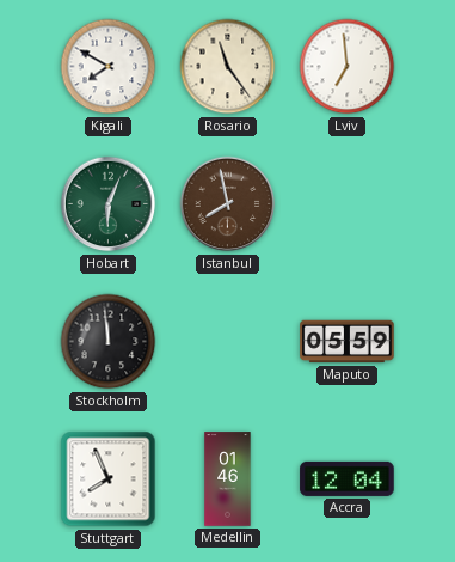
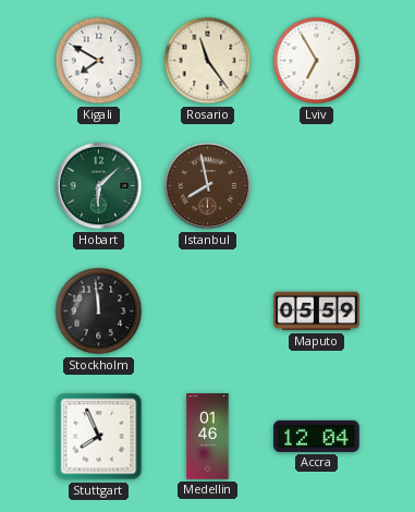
Lviv: 6:59 -> 6:55
Hobart: 6:04 -> 6:08
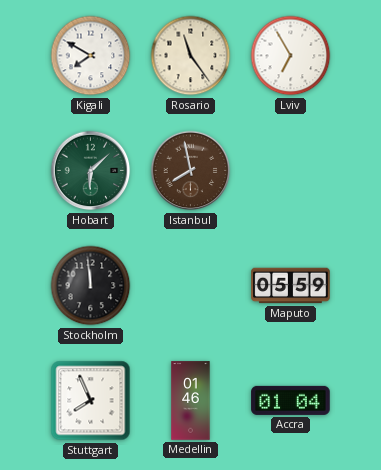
Accra: 12:04 -> 01:04
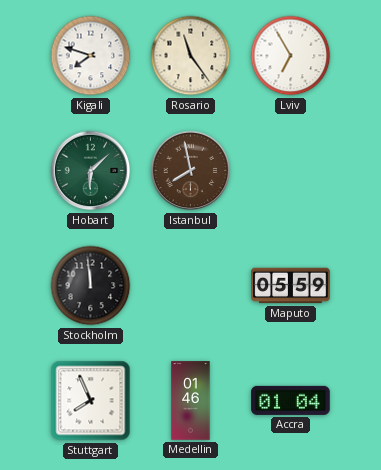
Kigali: 7:50 -> 7:48
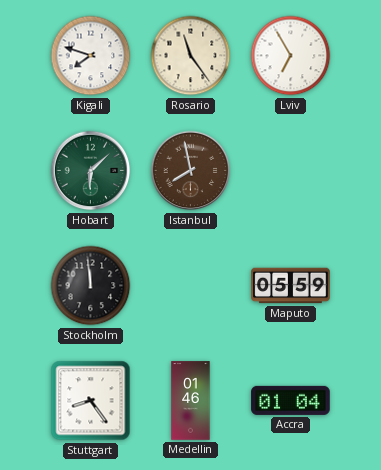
Stuttgart: 7:56 -> 8:24
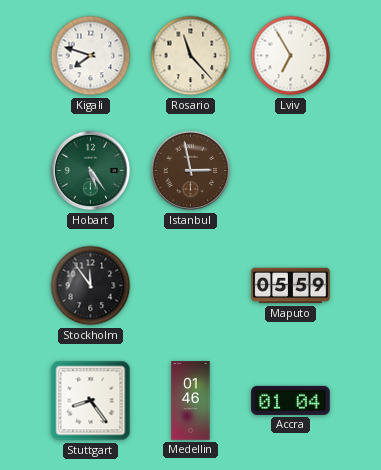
Rosario: 11:24 -> 11:23
Hobart: 6:08 -> 5:24
Istanbul: 7:58 -> 2:58
Stockholm: 11:59 -> 11:54
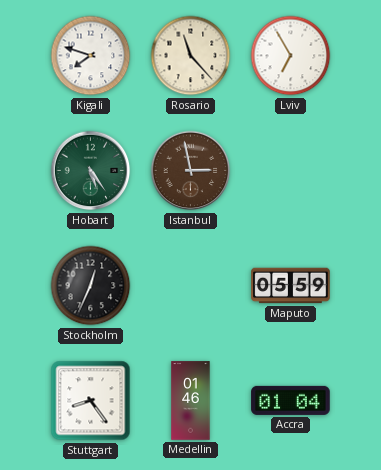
Stockholm: 11:54 -> 12:34
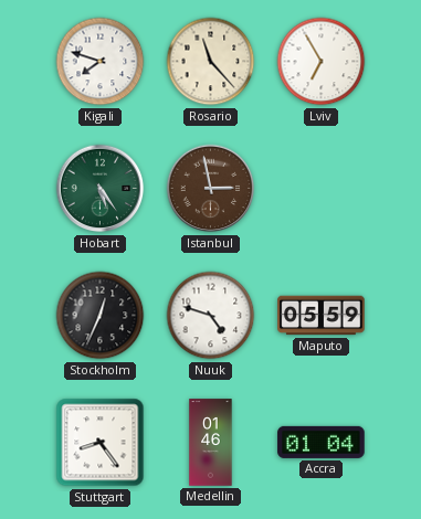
Nuuk: none -> 4:48
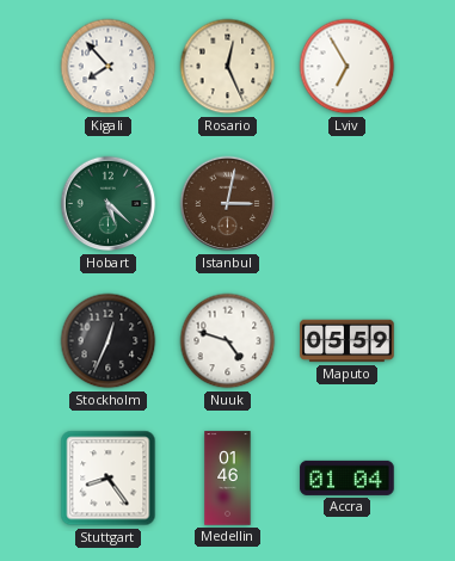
Kigali: 7:48 -> 7:53
Rosario: 11:23 -> 12:26
Hobart: 5:24 -> 5:22
Istanbul: 2:58 -> 3:02
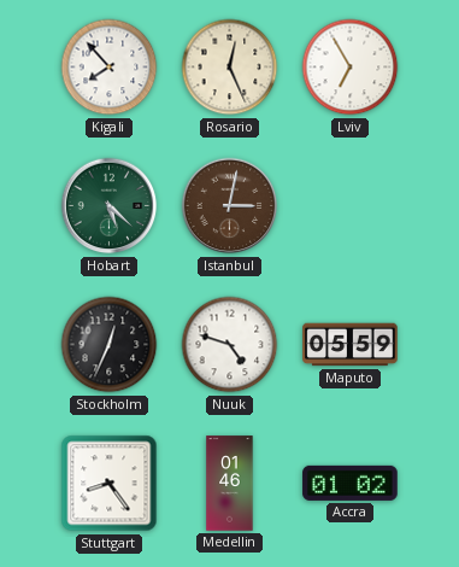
Accra: 01:04 -> 01:02
